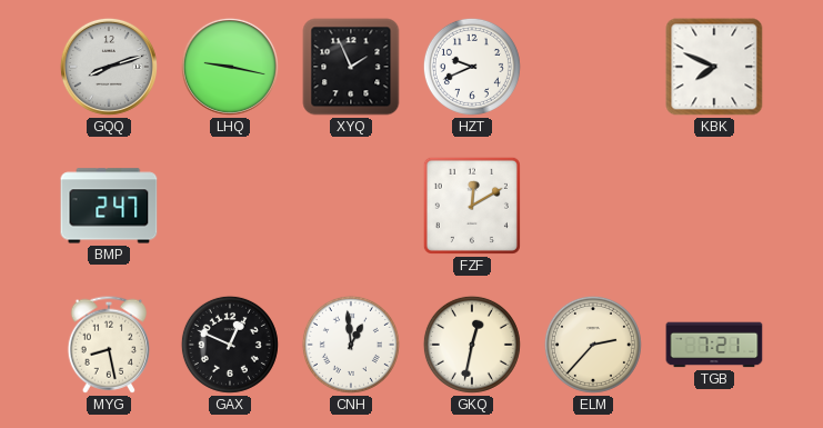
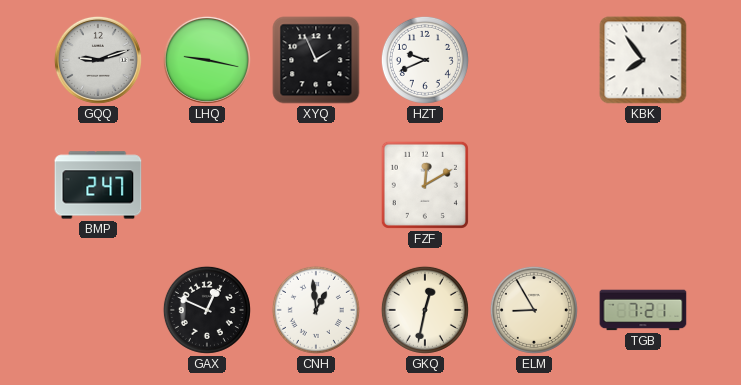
GQQ: 8:12 -> 9:12
KBK: 7:49 -> 7:54
MYG: 8:28 -> none
ELM: 2:37 -> 8:55
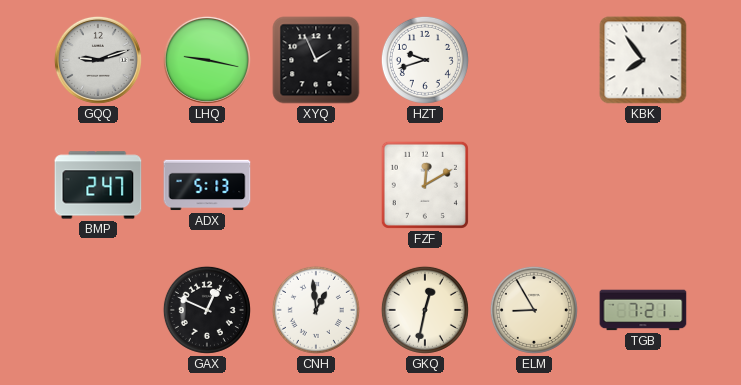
HZT: 9:41 -> 9:42
ADX: none -> 5:13
